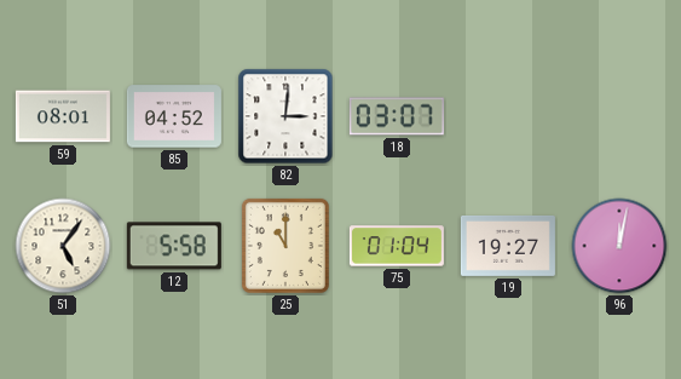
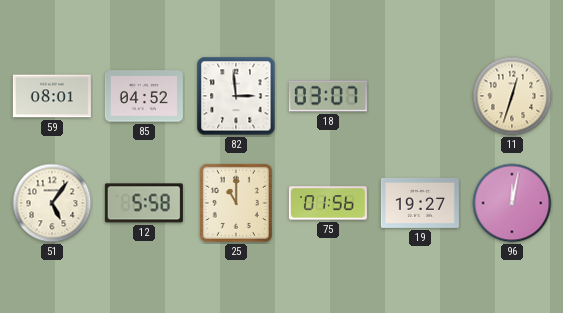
82: 3:01 -> 2:59
11: none -> 12:33
75: 01:04 -> 01:56
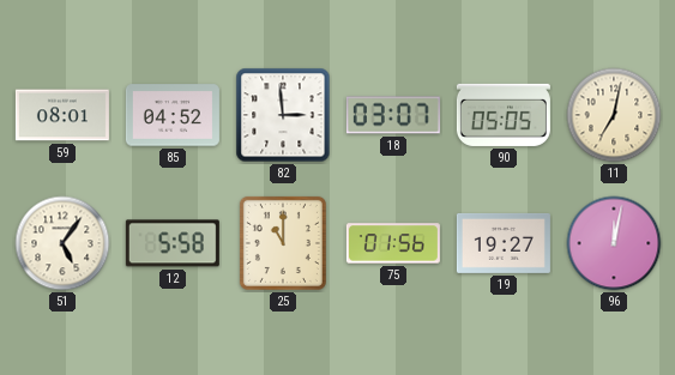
90: none -> 05:05
11: 12:33 -> 7:02
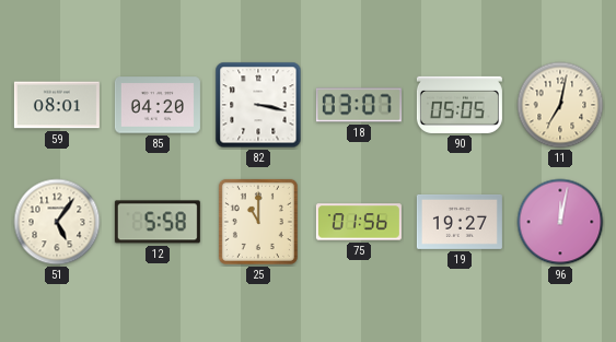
85: 04:52 -> 04:20
82: 2:59 -> 3:17
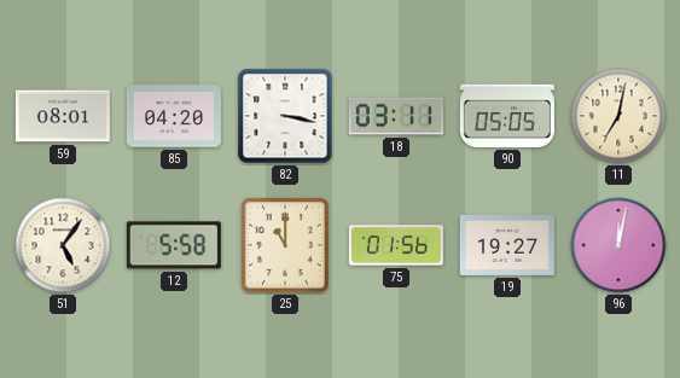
18: 03:07 -> 03:11
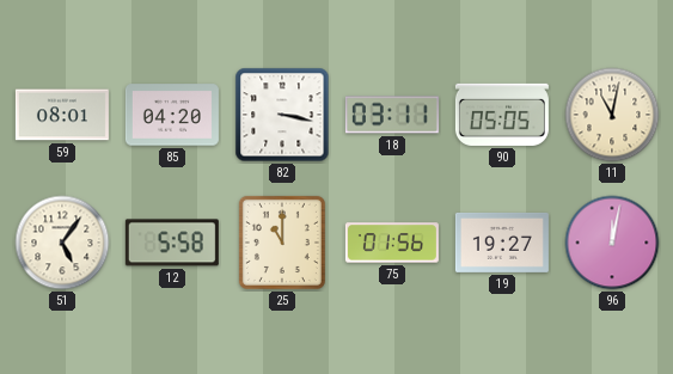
11: 7:02 -> 11:02
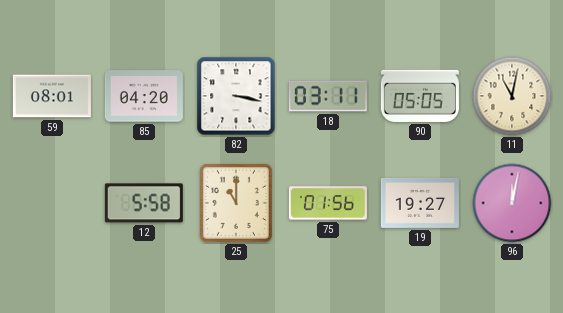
51: 5:06 -> none
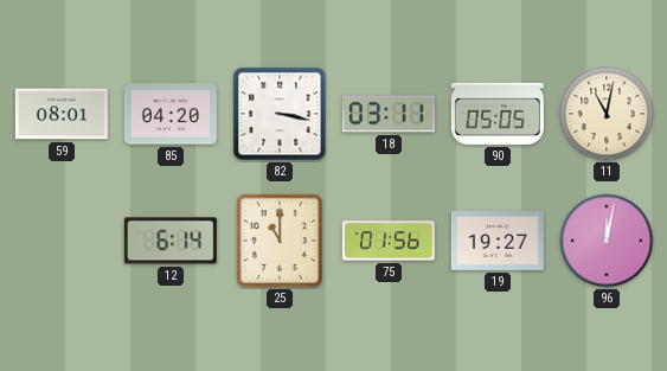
12: 5:58 -> 6:14
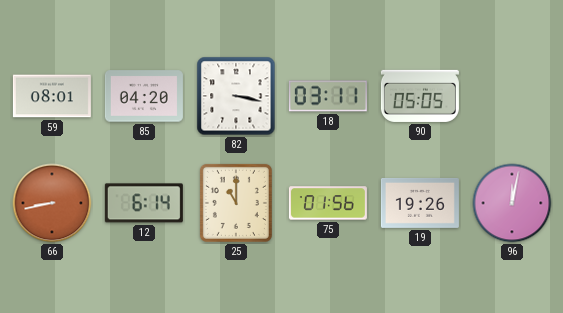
11: 11:02 -> none
66: none -> 8:43
19: 19:27 -> 19:26
